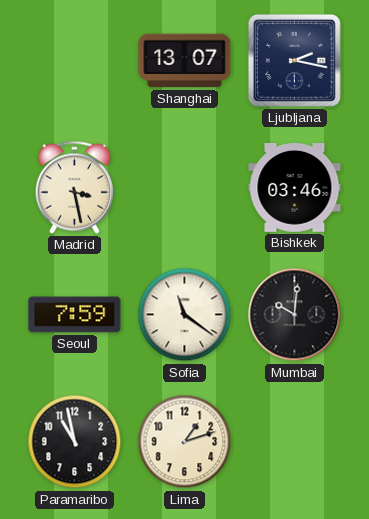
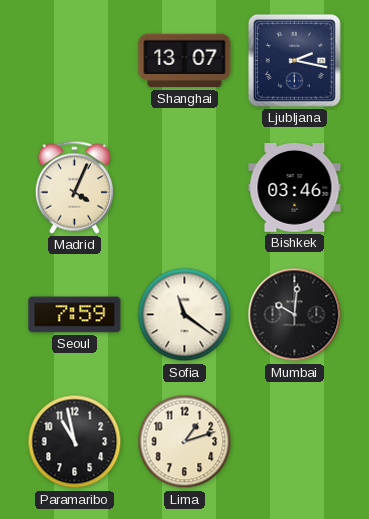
Madrid: 3:28 -> 4:04
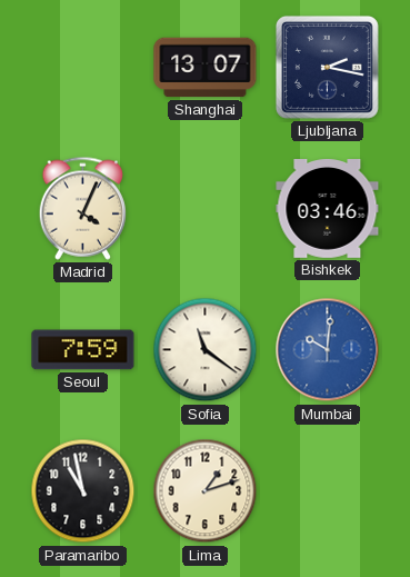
Mumbai dial: black -> blue
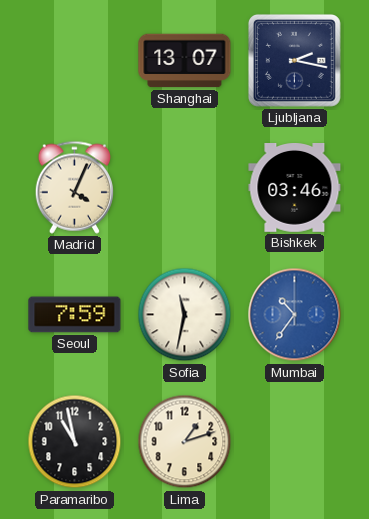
Sofia: 11:21 -> 11:32
Mumbai: 10:01 -> 10:36
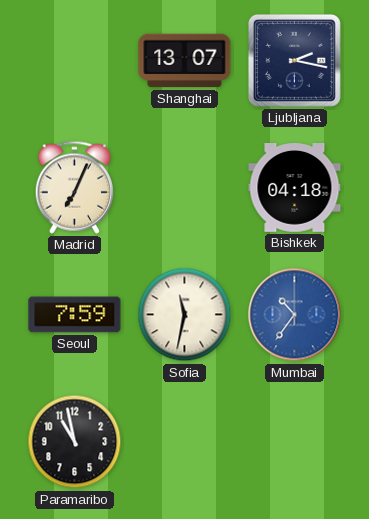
Madrid: 4:04 -> 7:04
Bishkek: 03:46 -> 04:18
Lima: 1:12 -> none
